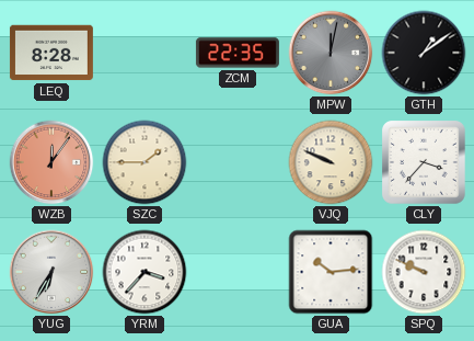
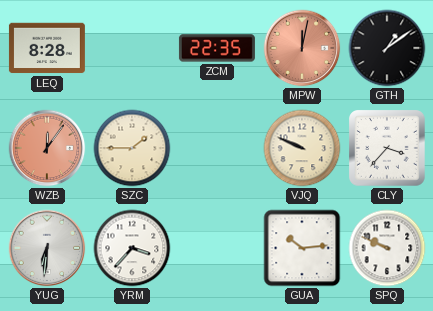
MPW dial: grey -> salmon
YUG: 6:35 -> 6:31
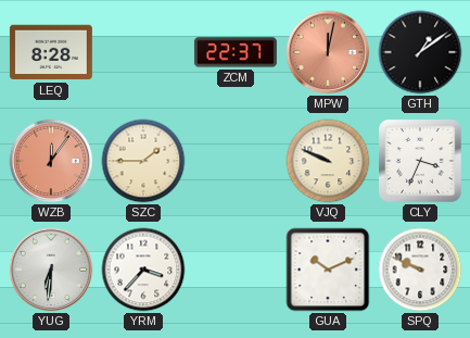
ZCM: 22:35 -> 22:37
CLY: 3:37 -> 3:34
GUA: 10:14 -> 10:11
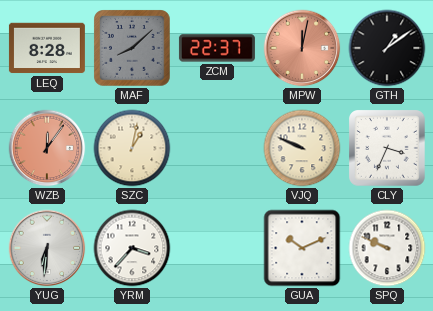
MAF: none -> 8:08
SZC: 1:45 -> 1:02
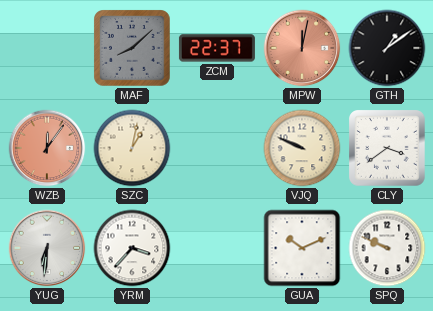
LEQ: 8:28 -> none
CLY: 3:34 -> 3:39
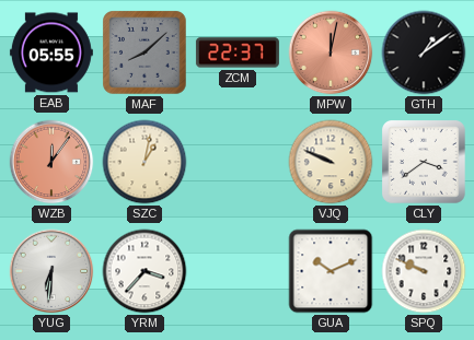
EAB: none -> 05:55
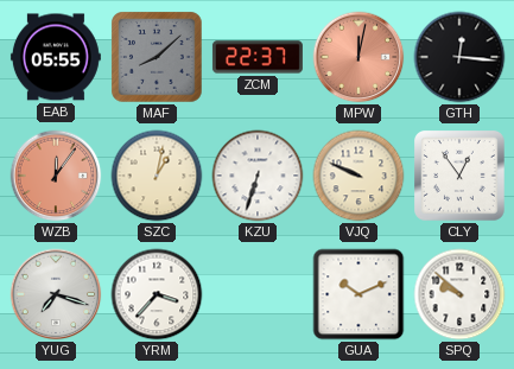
GTH: 1:09 -> 12:16
KZU: none -> 6:33
CLY: 3:39 -> 12:54
YUG: 6:31 -> 7:18
SPQ: 9:49 -> 9:52
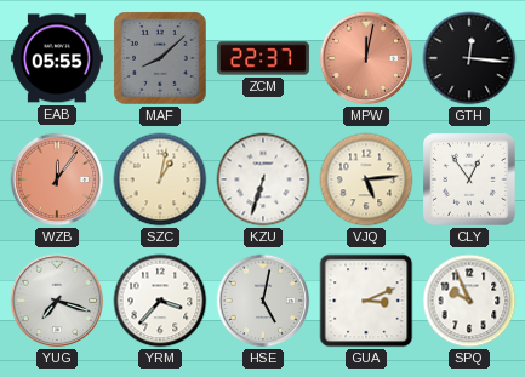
VJQ: 9:49 -> 5:14
HSE: none -> 5:02
GUA: 10:11 -> 3:11
SPQ: 9:52 -> 9:56
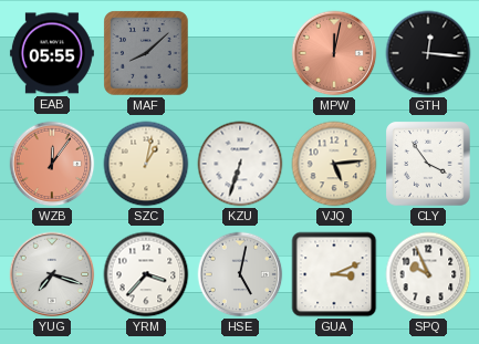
ZCM: 22:37 -> none
CLY: 12:54 -> 3:54
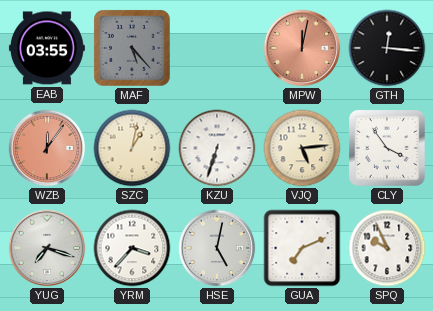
EAB: 05:55 -> 03:55
MAF: 8:08 -> 5:23
GUA: 3:11 -> 7:11
